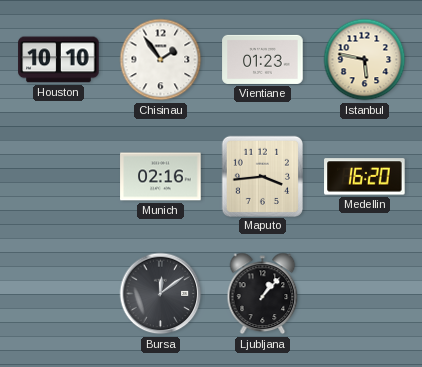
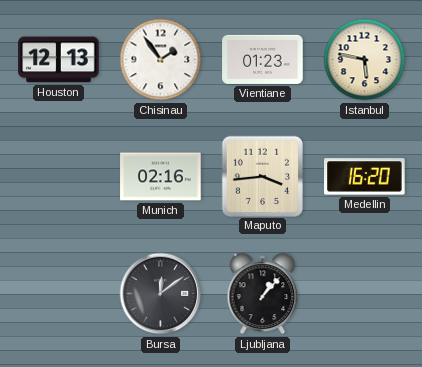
Houston: 10:10 -> 12:13
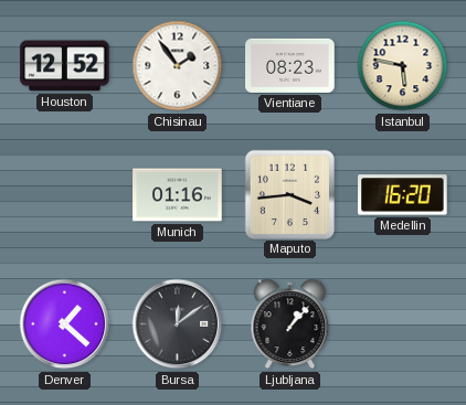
Houston: 12:13 -> 12:52
Vientiane: 01:23 -> 08:23
Munich: 02:16 -> 01:16
Denver: none -> 1:22
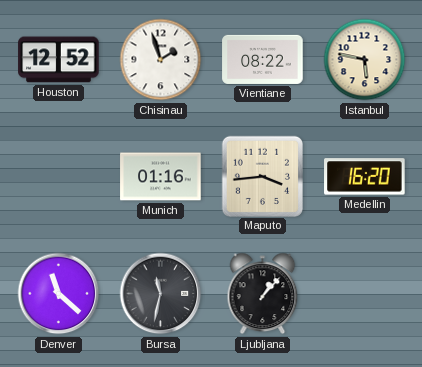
Chisinau: 1:54 -> 1:57
Vientiane: 08:23 -> 08:22
Denver: 1:22 -> 11:22
Bursa: 12:09 -> 11:32
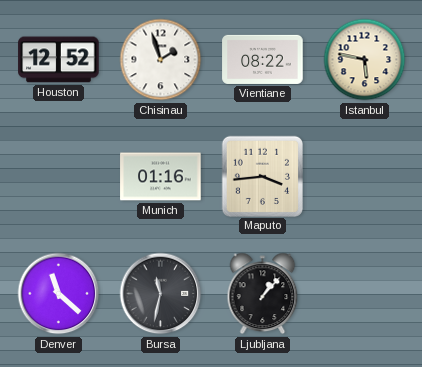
Medellin: 16:20 -> none
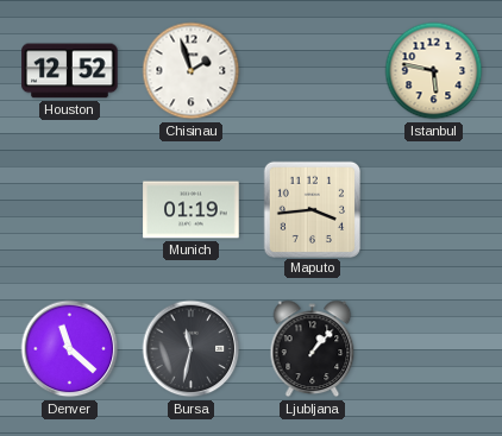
Vientiane: 08:22 -> none
Munich: 01:16 -> 01:19
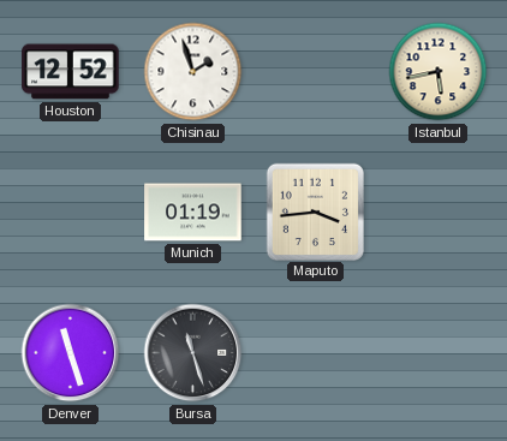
Istanbul: 5:47 -> 5:43
Denver: 11:22 -> 11:27
Bursa: 11:32 -> 11:27
Ljubljana: 1:07 -> none
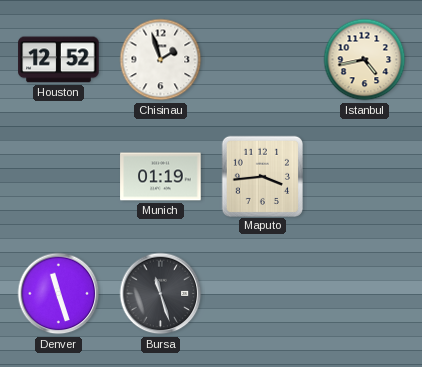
Istanbul: 5:43 -> 4:43
